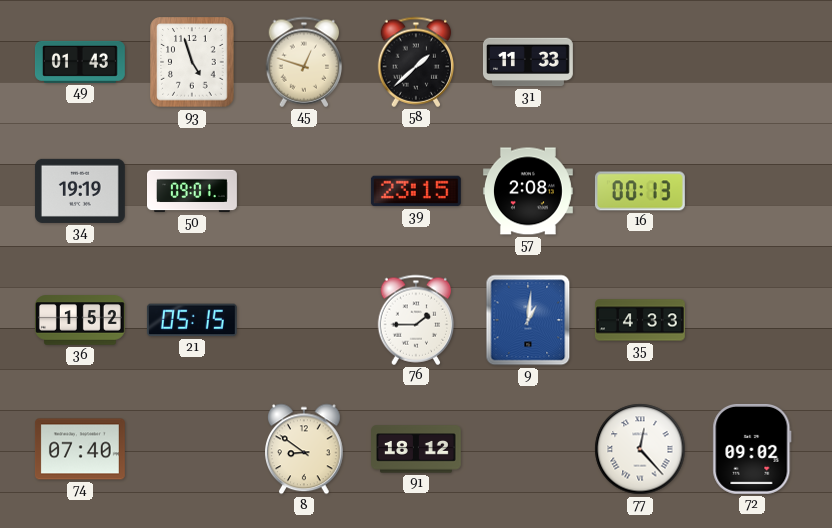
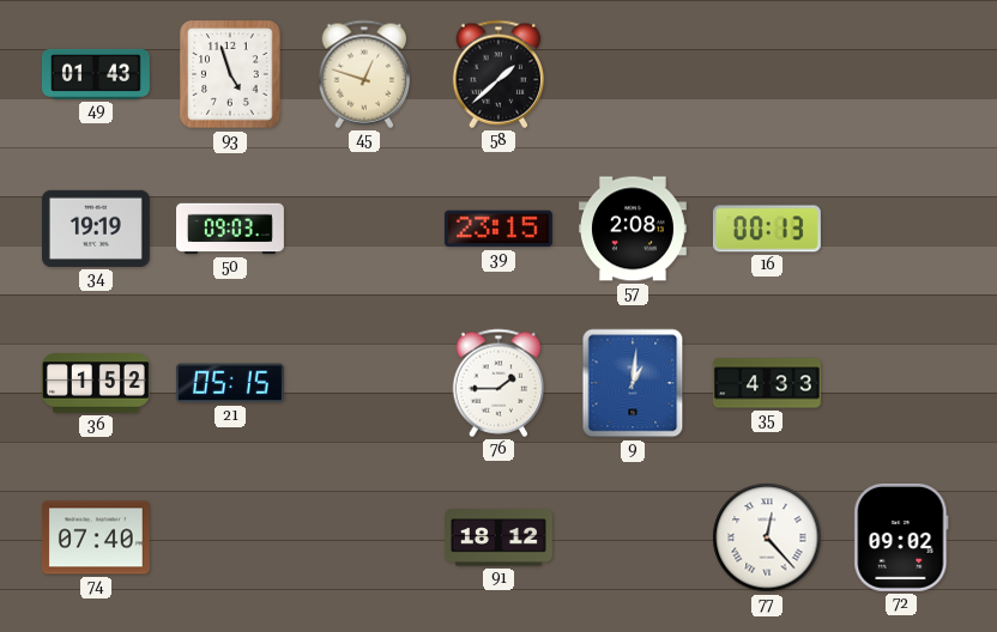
31: 11:33 -> none
50: 09:01 -> 09:03
8: 8:51 -> none
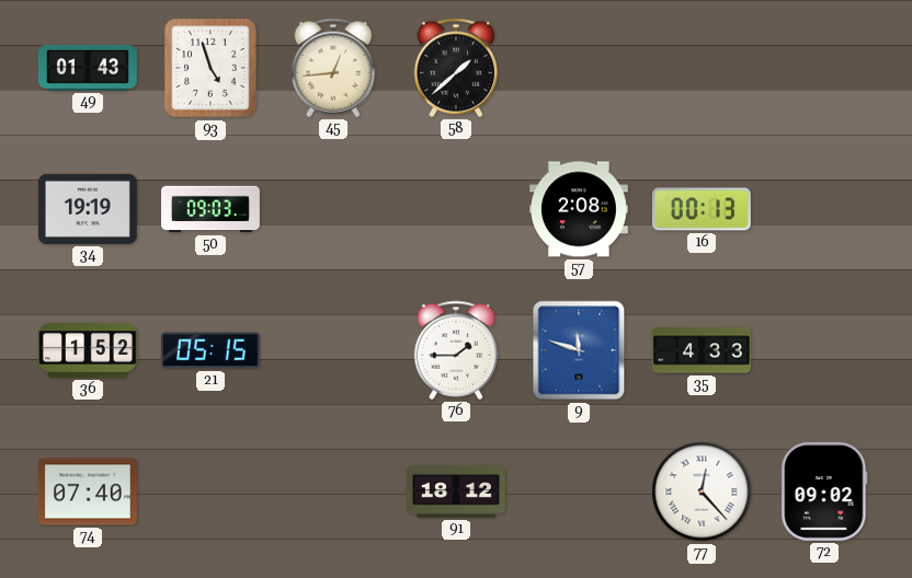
45: 12:48 -> 12:44
39: 23:15 -> none
9: 1:01 -> 11:48
